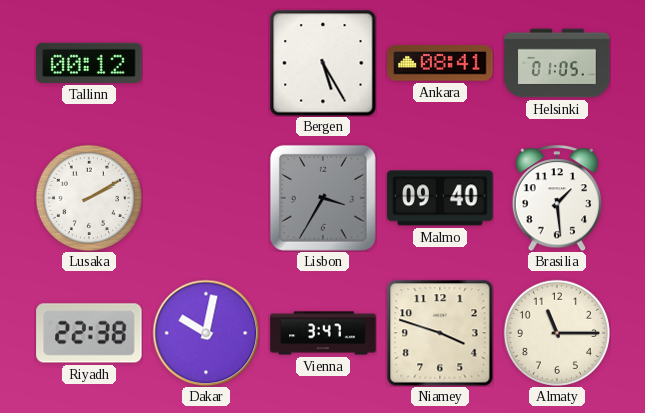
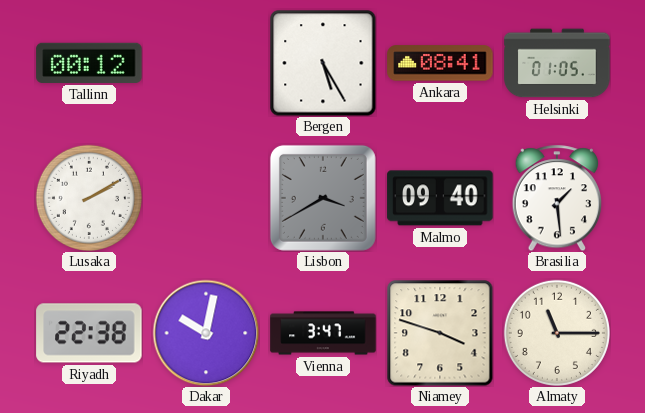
Lisbon: 3:35 -> 3:40
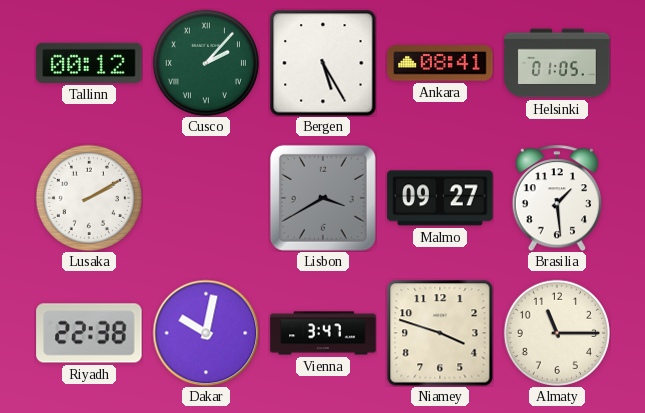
Cusco: none -> 2:07
Malmo: 09:40 -> 09:27
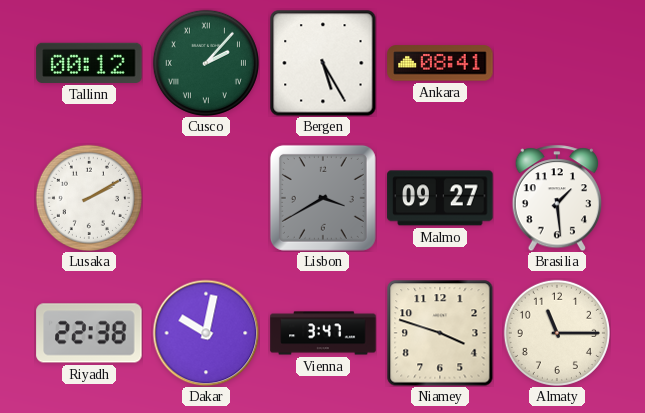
Helsinki: 01:05 -> none
